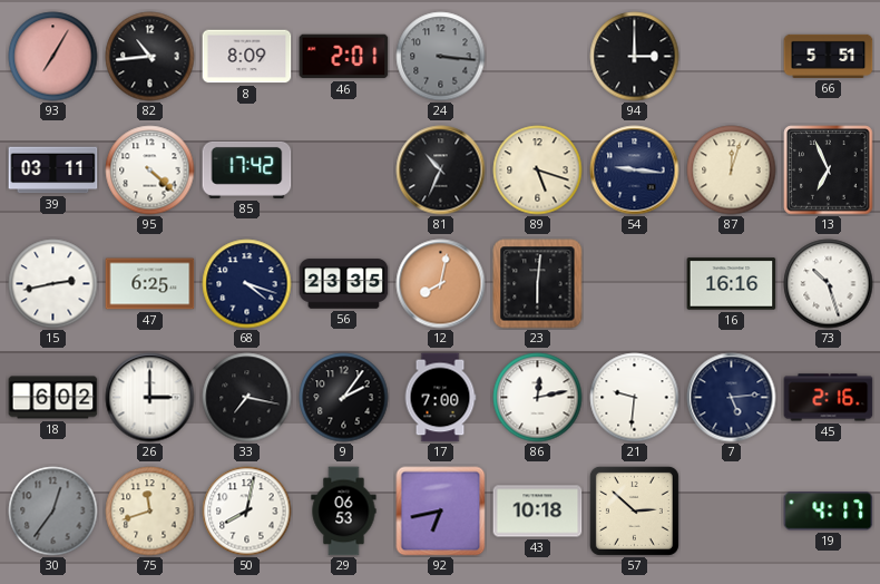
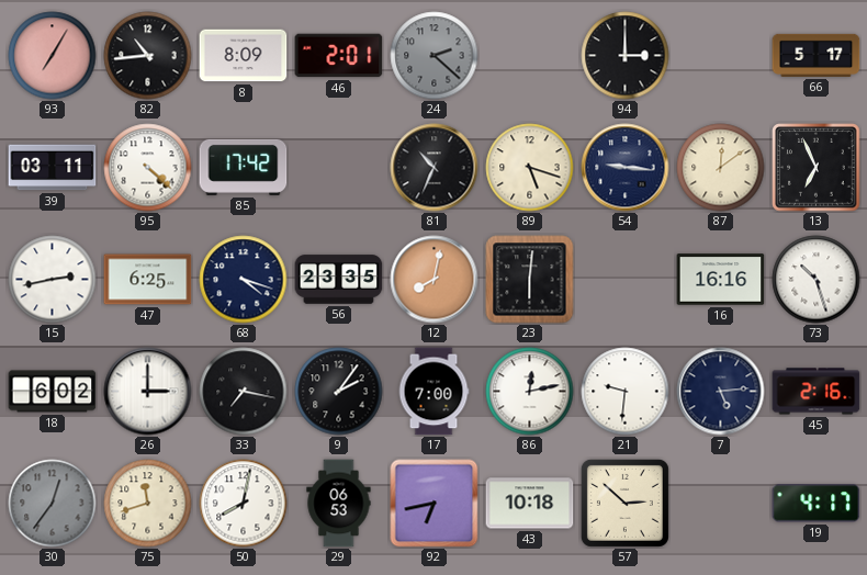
24: 3:16 -> 2:22
66: 5:51 -> 5:17
87: 12:03 -> 12:09
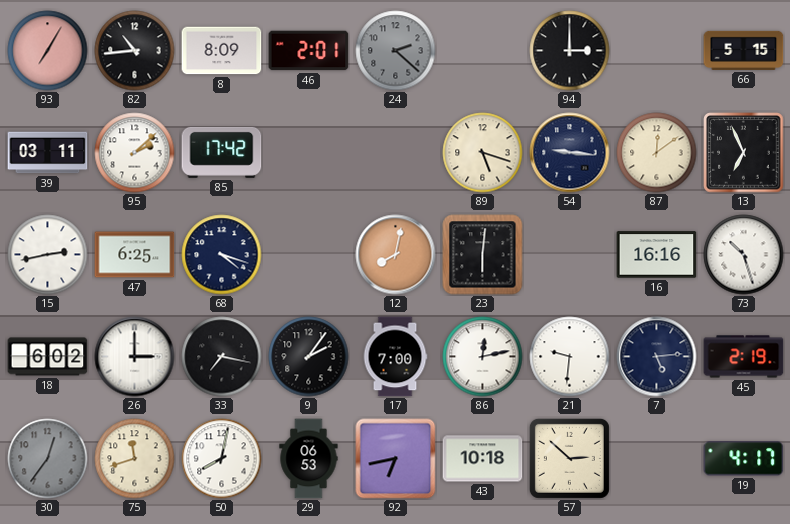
66: 5:17 -> 5:15
95: 4:22 -> 2:08
81: 10:34 -> none
56: 23:35 -> none
45: 2:16 -> 2:19
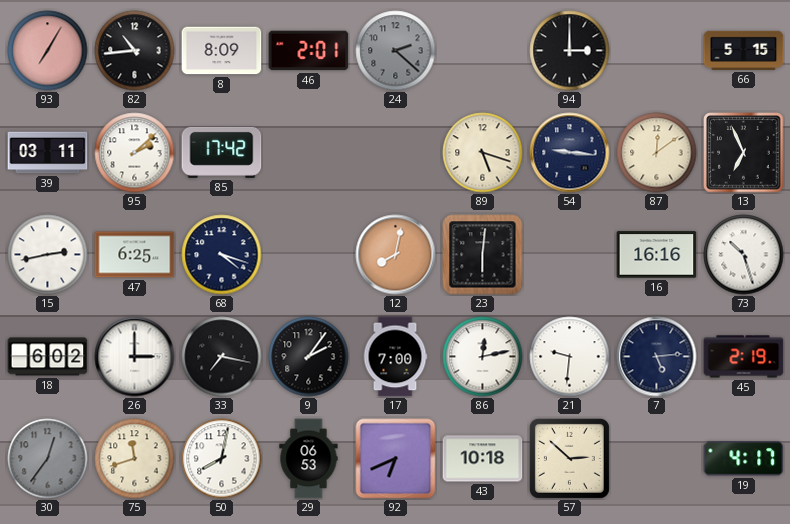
92: 6:43 -> 6:41
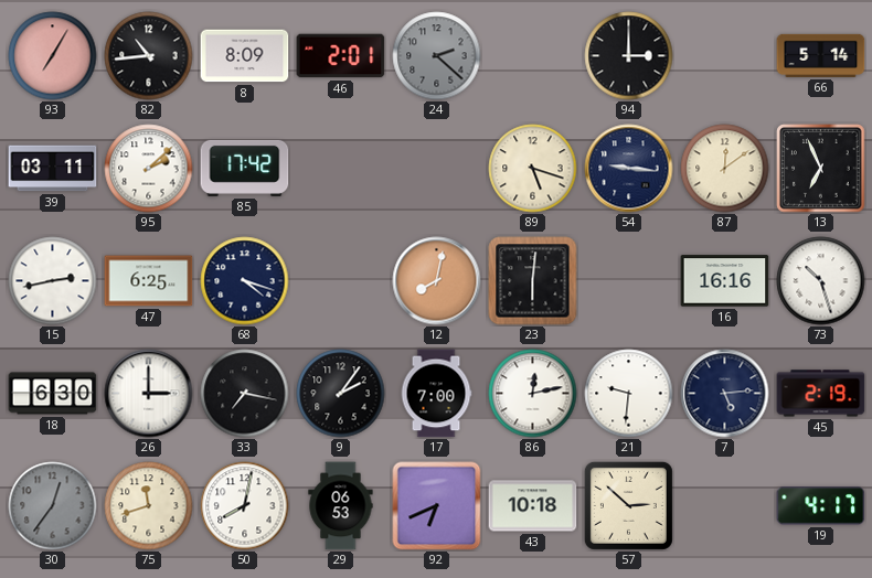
66: 5:15 -> 5:14
18: 6:02 -> 6:30
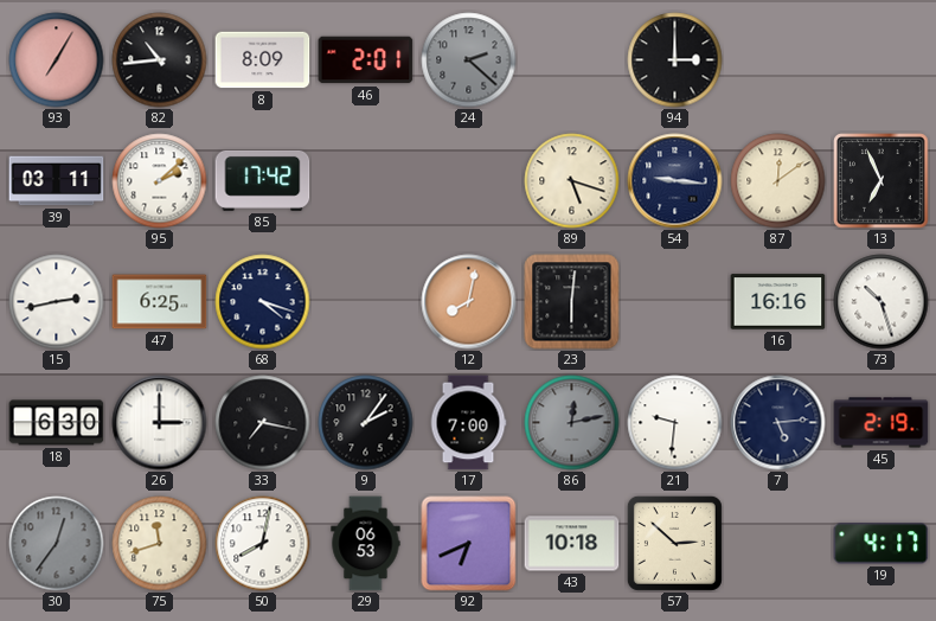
66: 5:14 -> none
86 dial: white -> grey
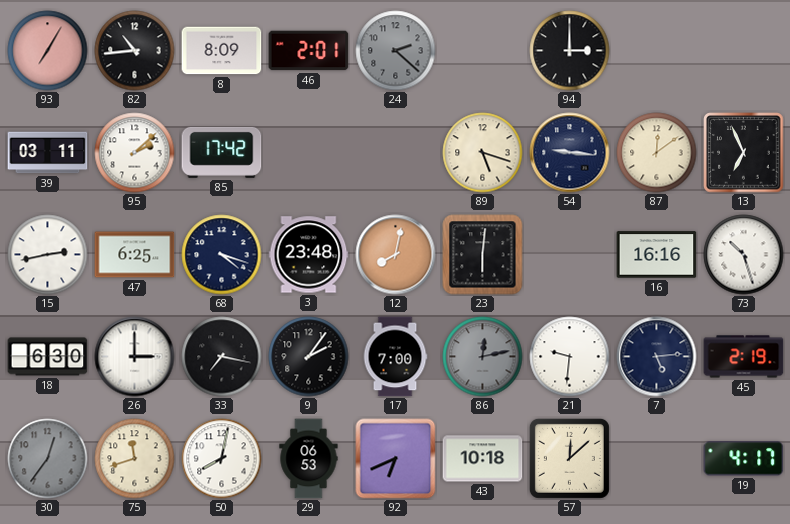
3: none -> 23:48
57: 2:52 -> 12:08
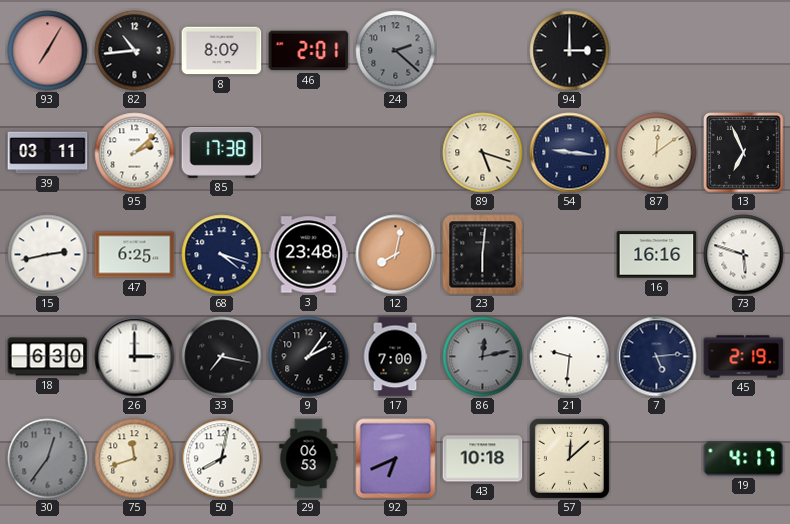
85: 17:42 -> 17:38
73: 10:27 -> 5:48
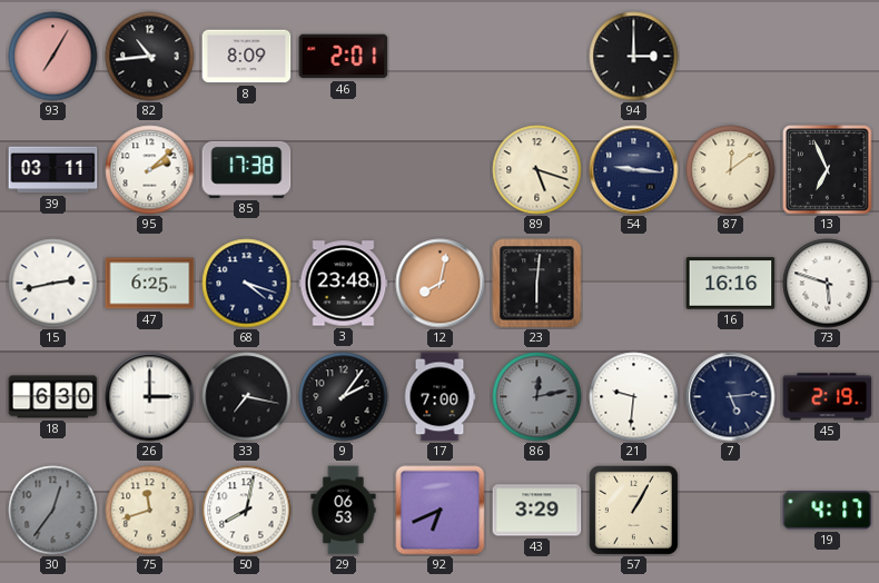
24: 2:22 -> none
43: 10:18 -> 3:29
57: 12:08 -> 1:05
